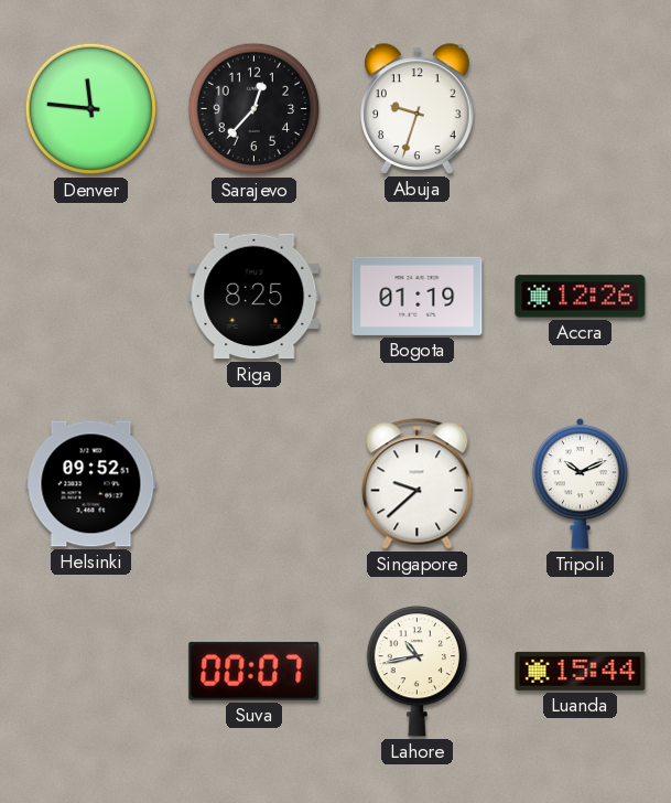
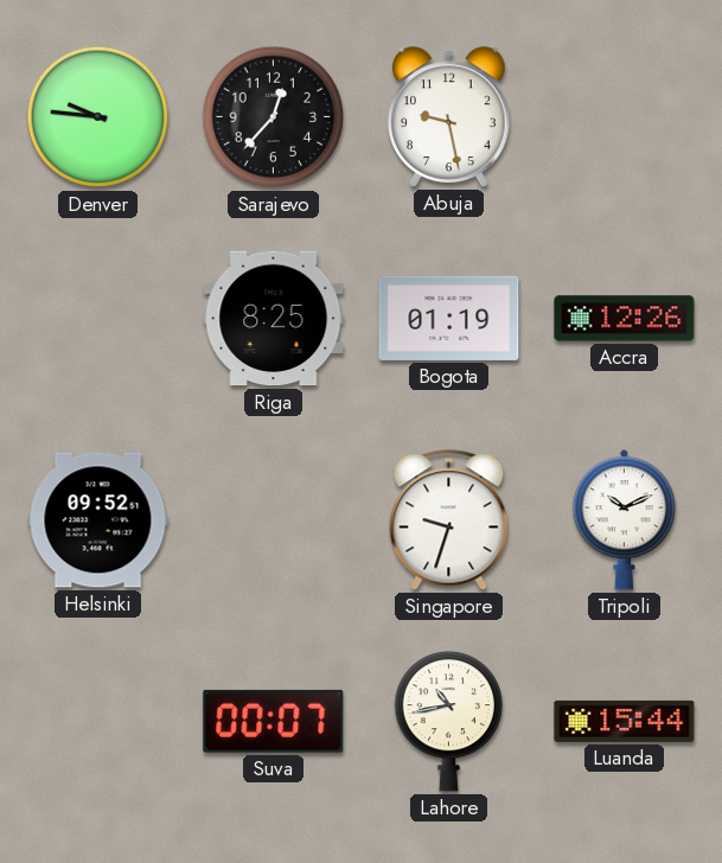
Denver: 11:46 -> 9:46
Abuja: 9:33 -> 9:28
Singapore: 9:38 -> 9:33
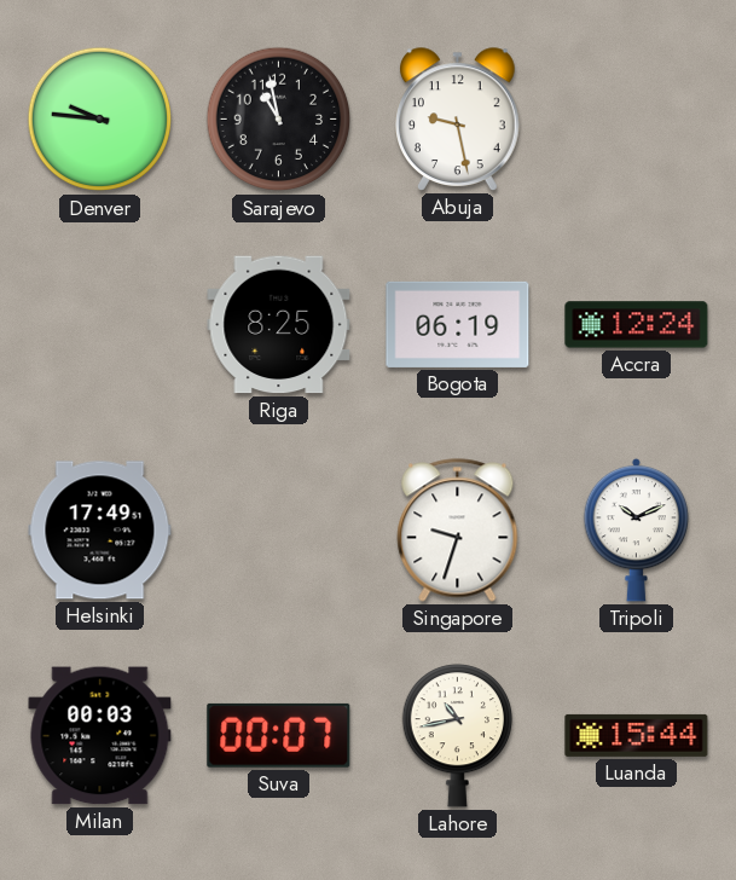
Sarajevo: 12:37 -> 10:58
Bogota: 01:19 -> 06:19
Accra: 12:26 -> 12:24
Helsinki: 09:52 -> 17:49
Milan: none -> 00:03
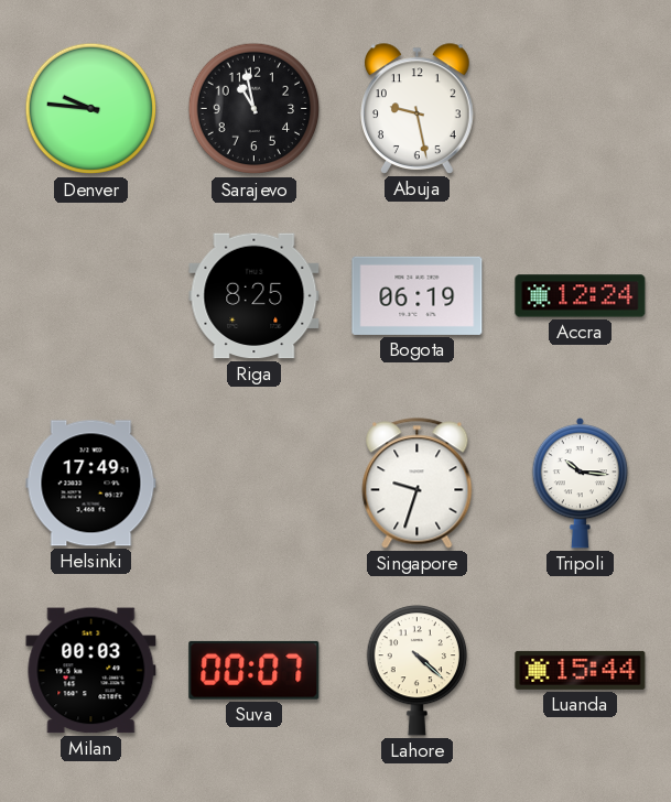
Tripoli: 10:11 -> 10:16
Lahore: 10:43 -> 4:22
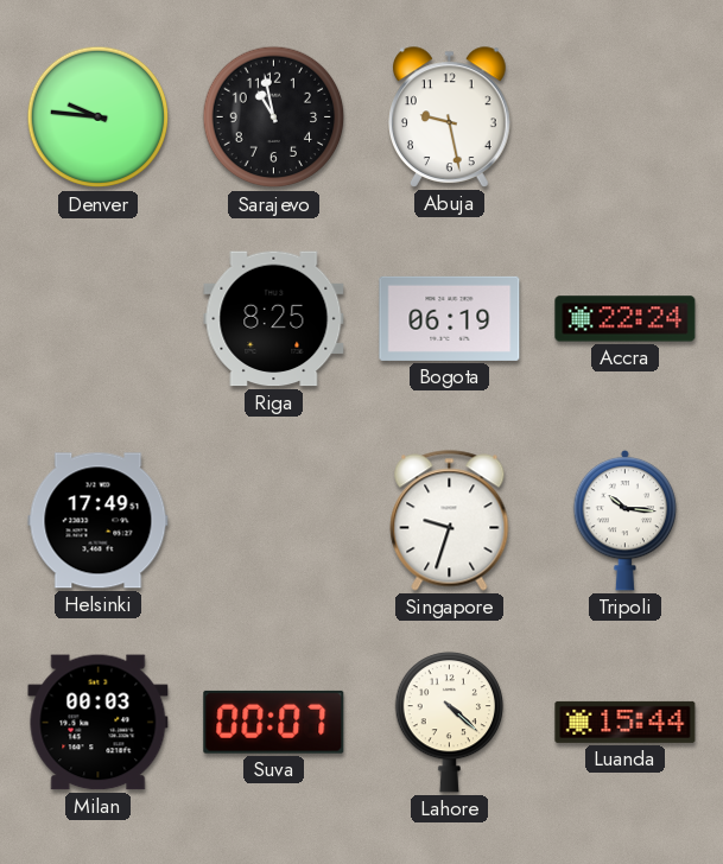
Accra: 12:24 -> 22:24
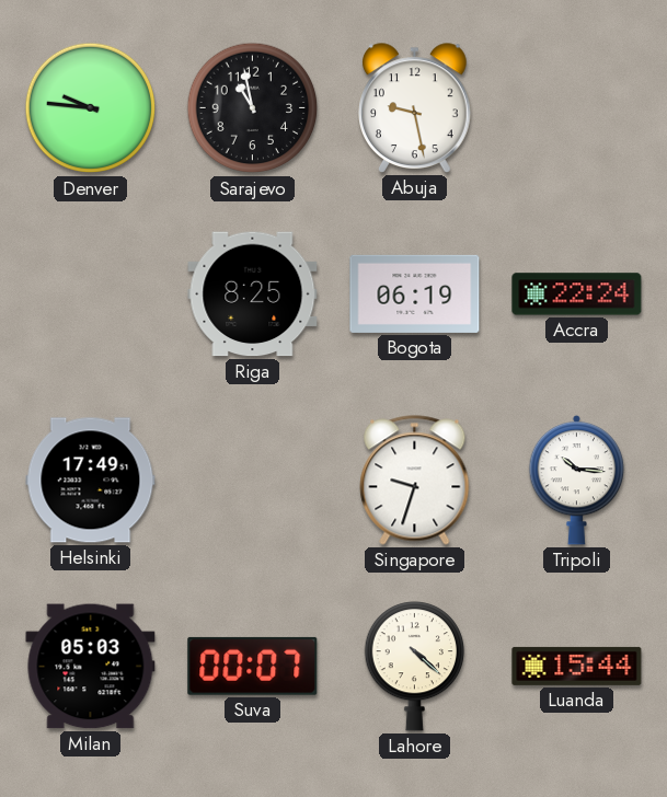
Milan: 00:03 -> 05:03
